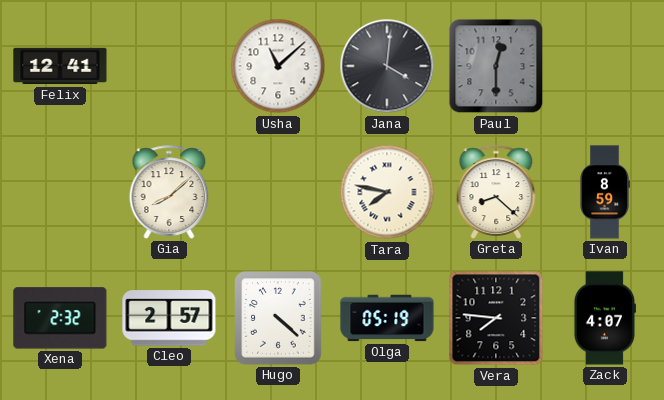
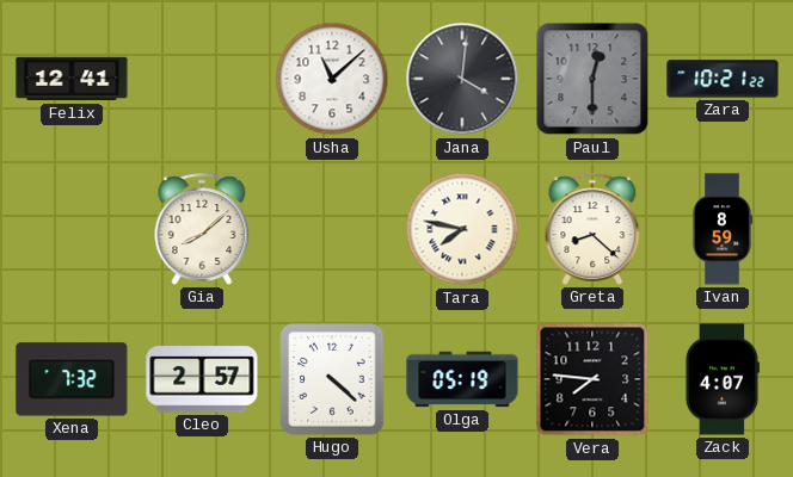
Zara: none -> 10:21
Xena: 2:32 -> 7:32
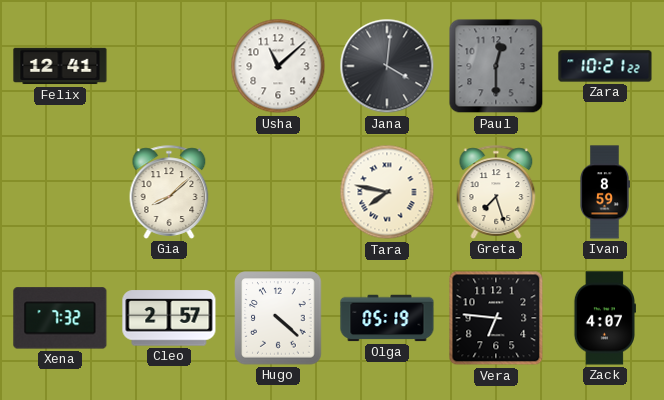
Greta: 8:22 -> 7:27
Vera: 7:46 -> 6:46
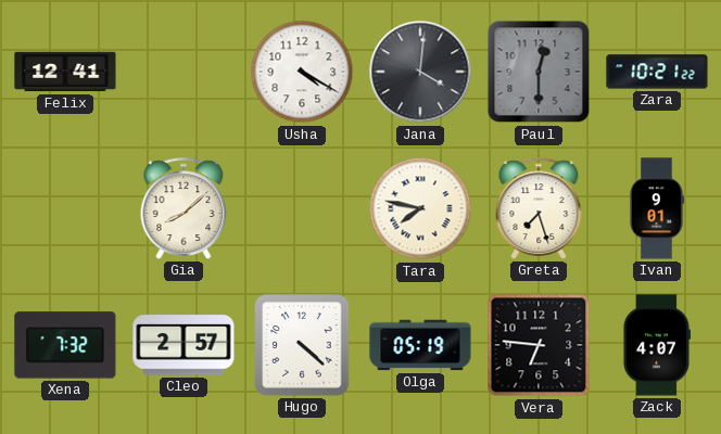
Usha: 11:08 -> 4:20
Ivan: 8:59 -> 9:01
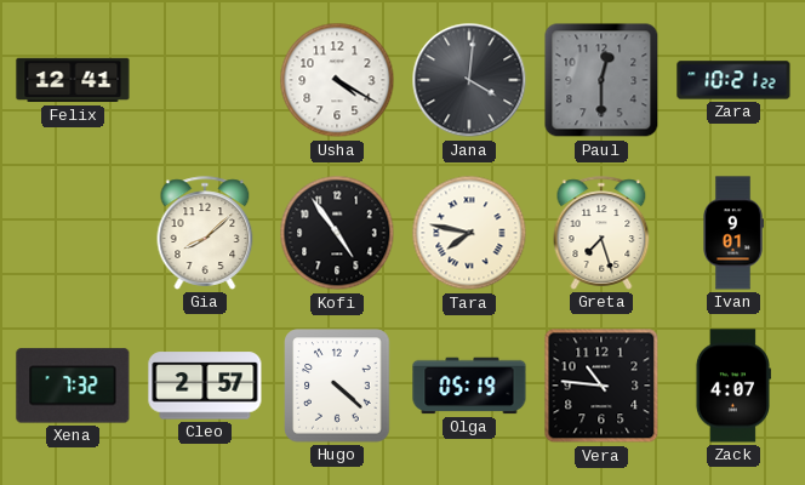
Kofi: none -> 4:54
Vera: 6:46 -> 10:46
